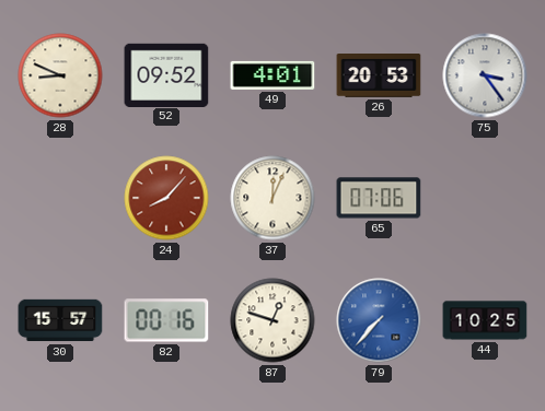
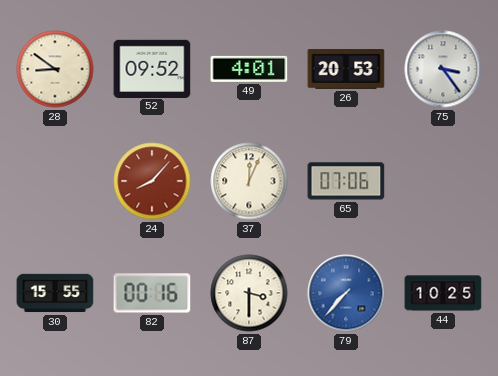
28: 8:49 -> 8:51
30: 15:57 -> 15:55
87: 12:48 -> 3:30
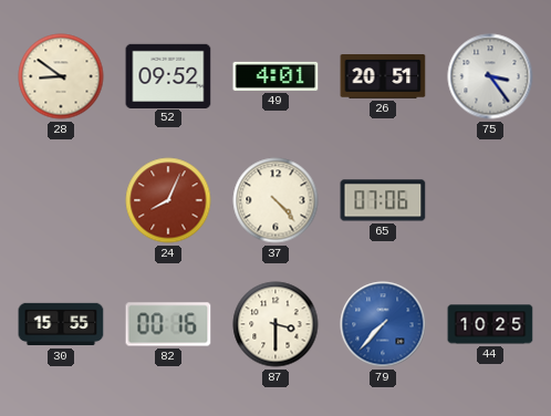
26: 20:53 -> 20:51
24: 8:07 -> 8:04
37: 12:04 -> 4:23
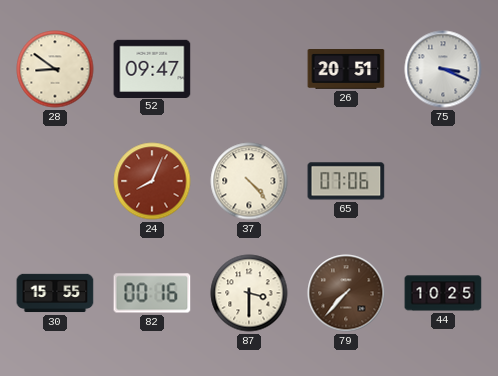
52: 09:52 -> 09:47
49: 4:01 -> none
75: 3:24 -> 3:19
79 dial: blue -> brown
